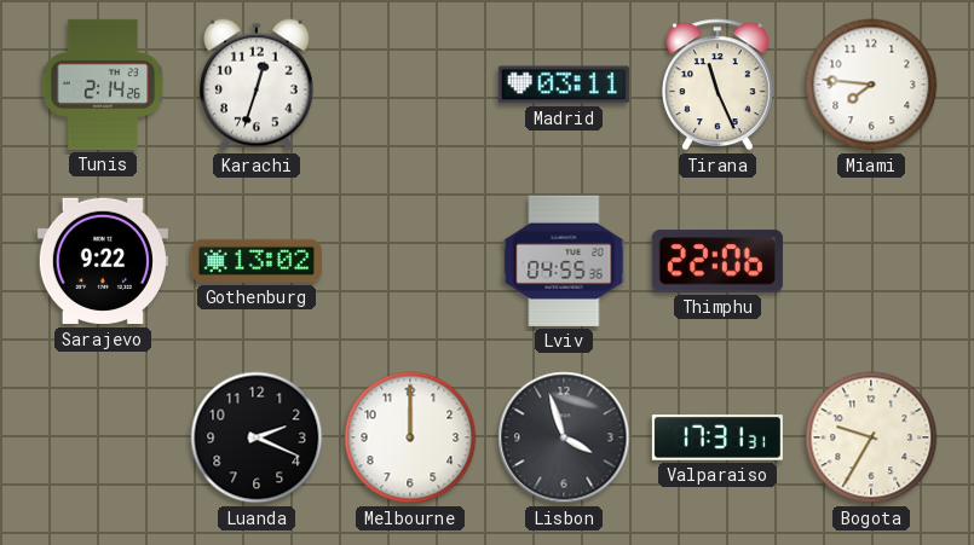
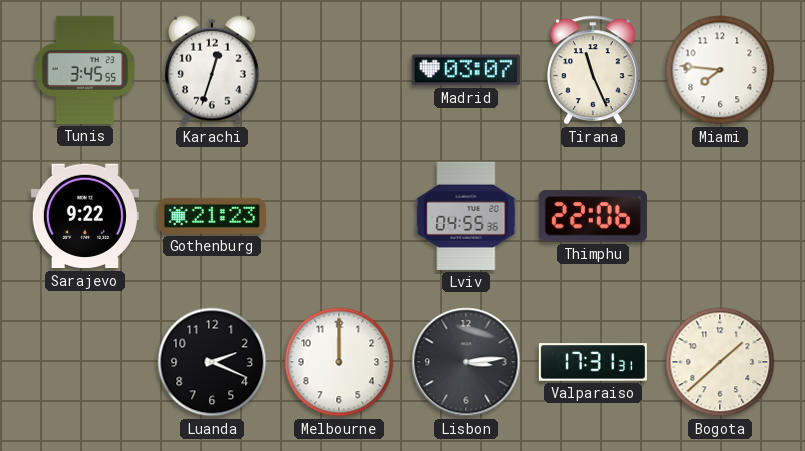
Tunis: 2:14 -> 3:45
Madrid: 03:11 -> 03:07
Gothenburg: 13:02 -> 21:23
Lisbon: 3:57 -> 3:14
Bogota: 9:35 -> 1:38
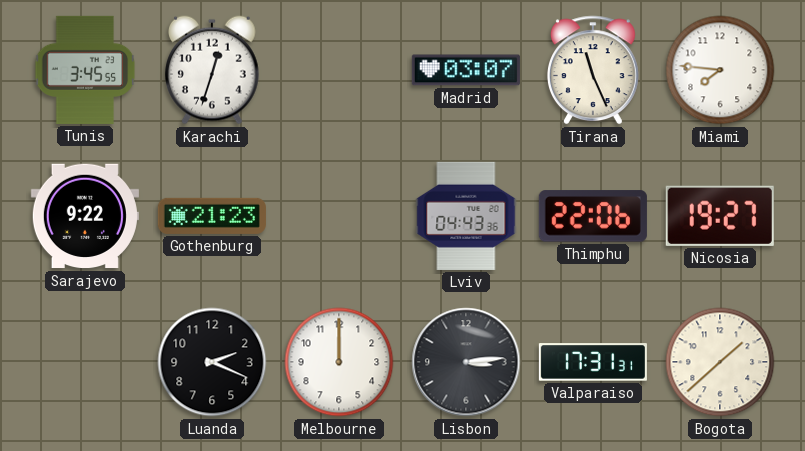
Lviv: 04:55 -> 04:43
Nicosia: none -> 19:27
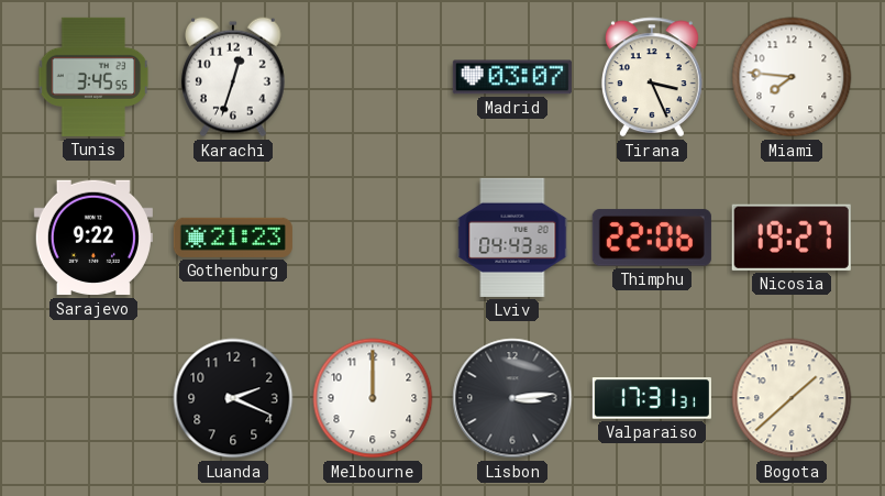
Tirana: 11:26 -> 3:26
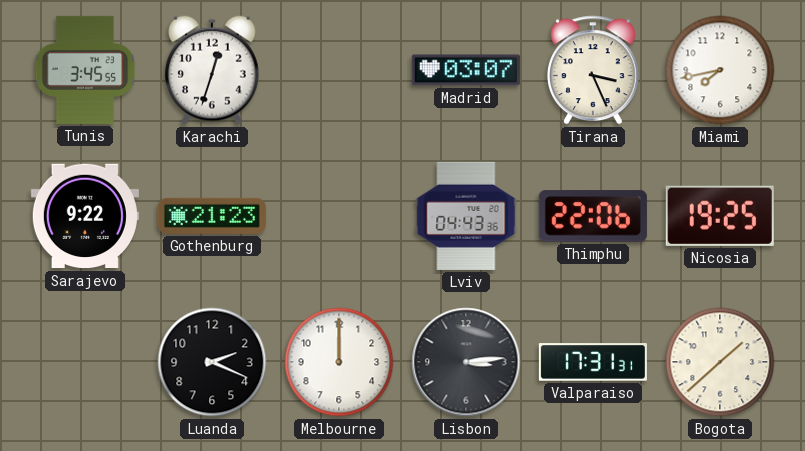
Miami: 7:46 -> 7:43
Nicosia: 19:27 -> 19:25
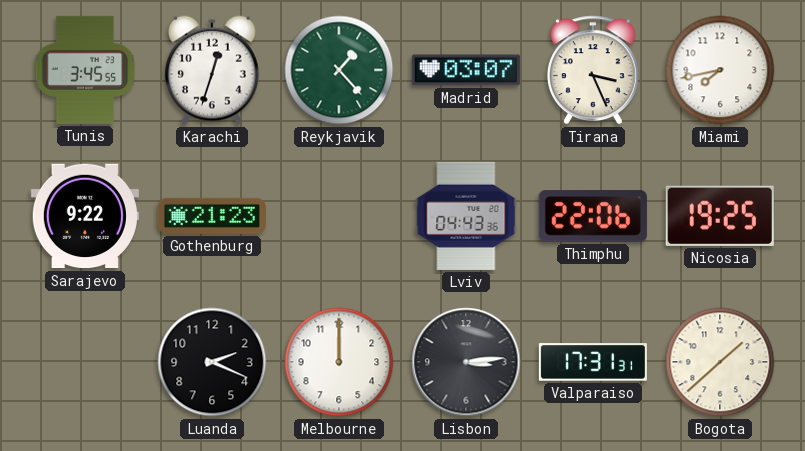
Reykjavik: none -> 1:23
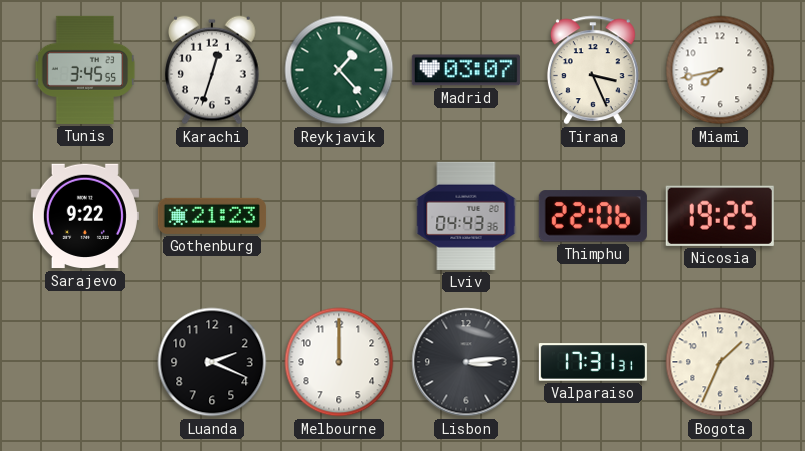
Bogota: 1:38 -> 1:34
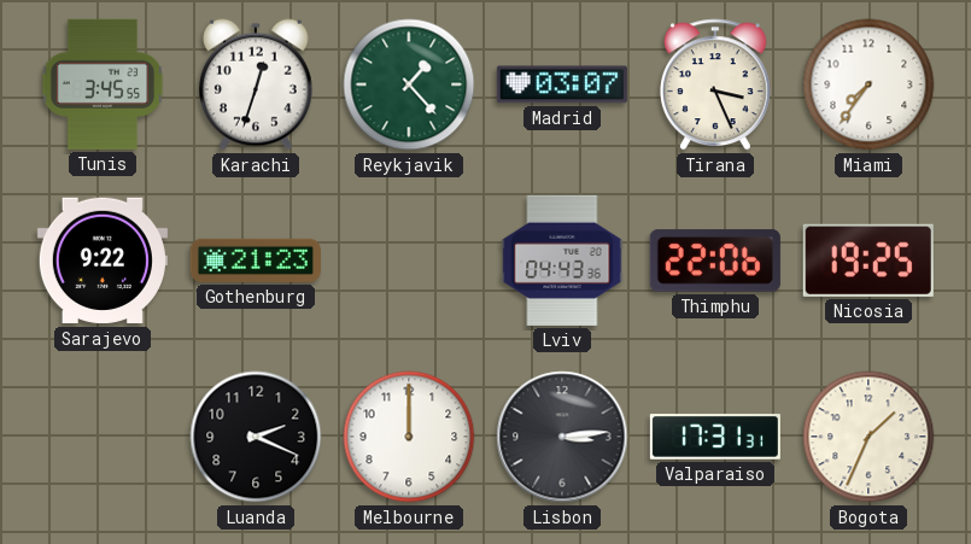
Miami: 7:43 -> 7:36
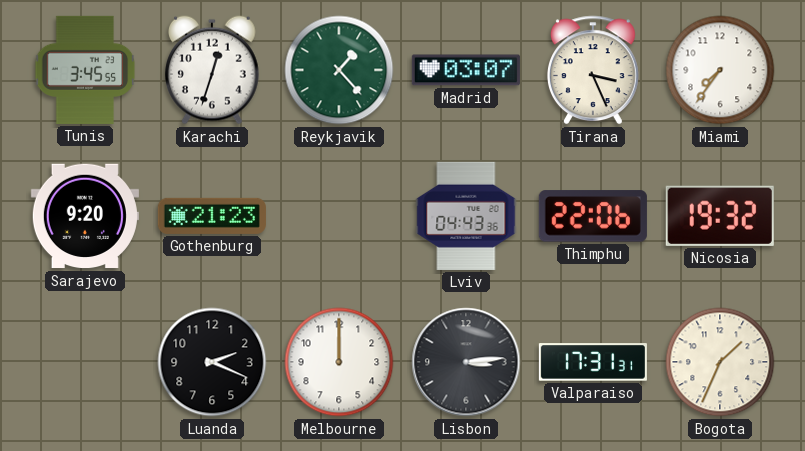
Sarajevo: 9:22 -> 9:20
Nicosia: 19:25 -> 19:32
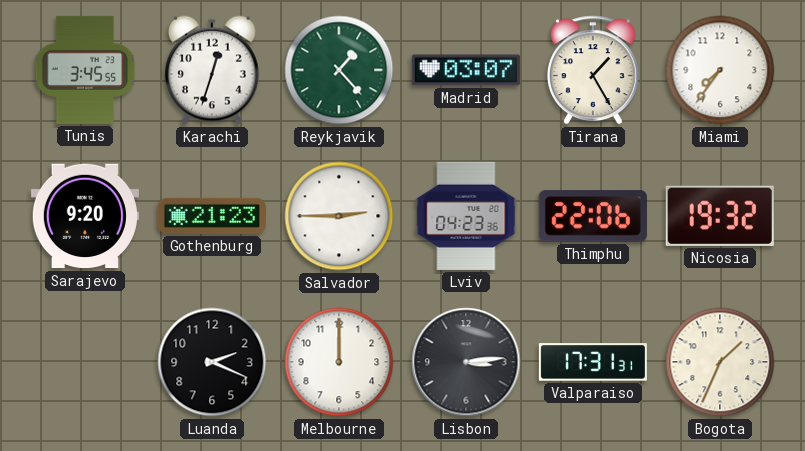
Tirana: 3:26 -> 1:25
Salvador: none -> 2:45
Lviv: 04:43 -> 04:23
